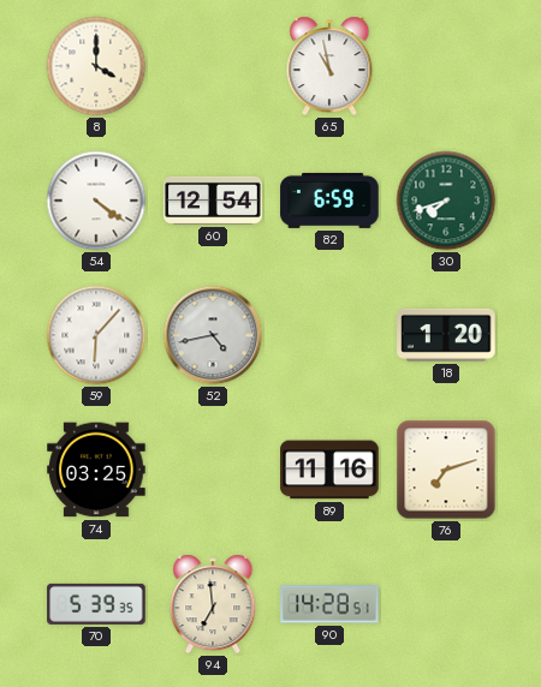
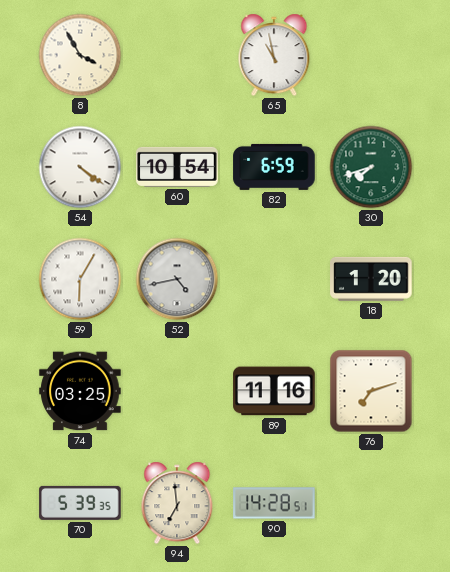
8: 4:00 -> 3:55
60: 12:54 -> 10:54
59: 6:07 -> 6:05
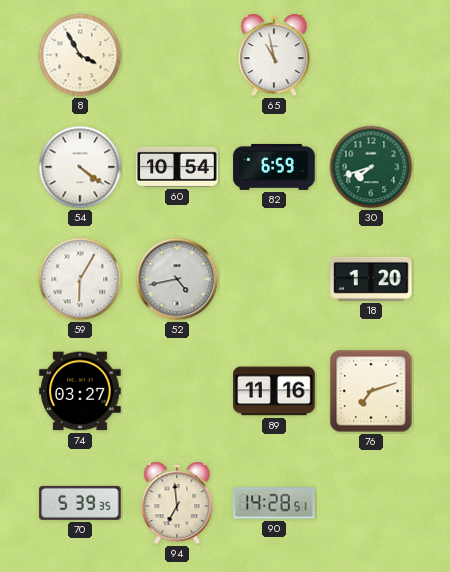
74: 03:25 -> 03:27
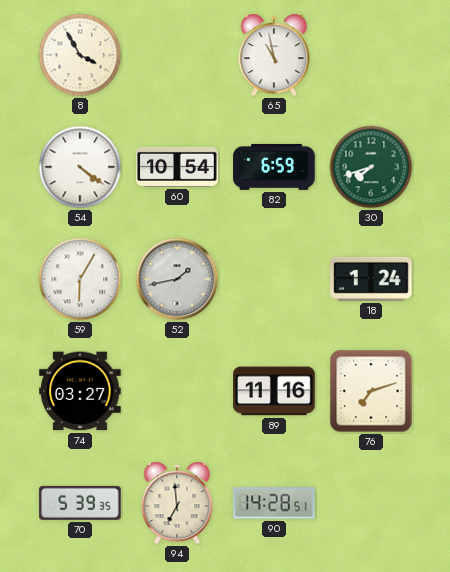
52: 4:43 -> 1:43
18: 1:20 -> 1:24
